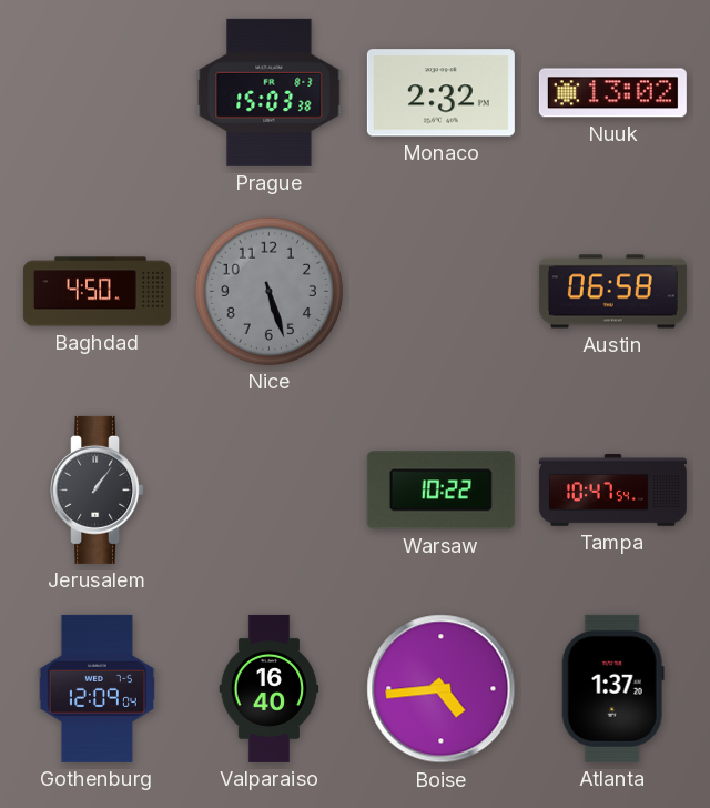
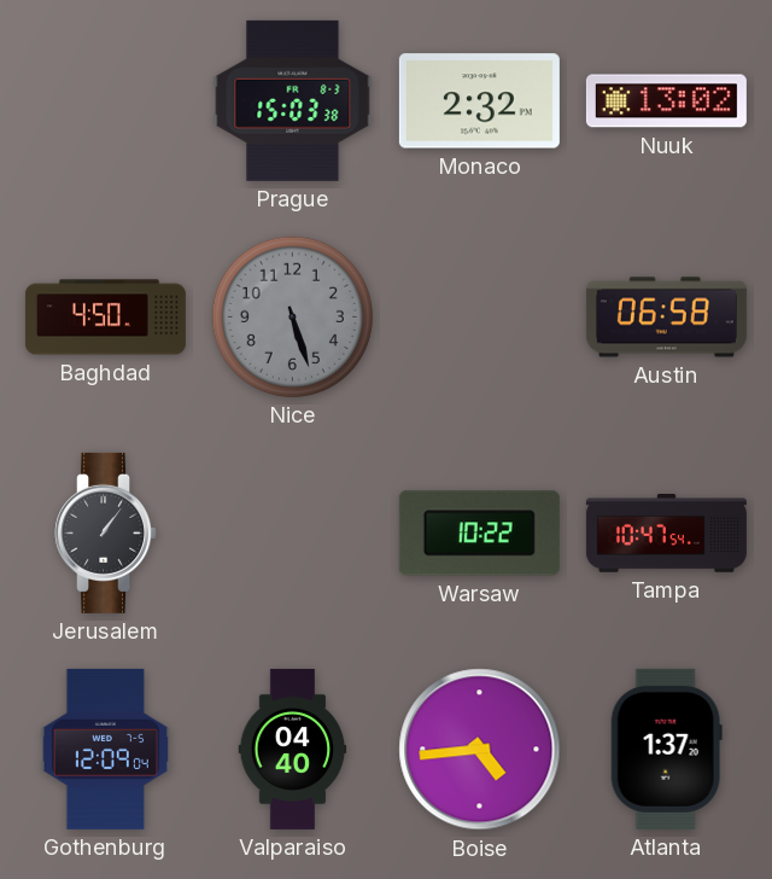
Valparaiso: 16:40 -> 04:40
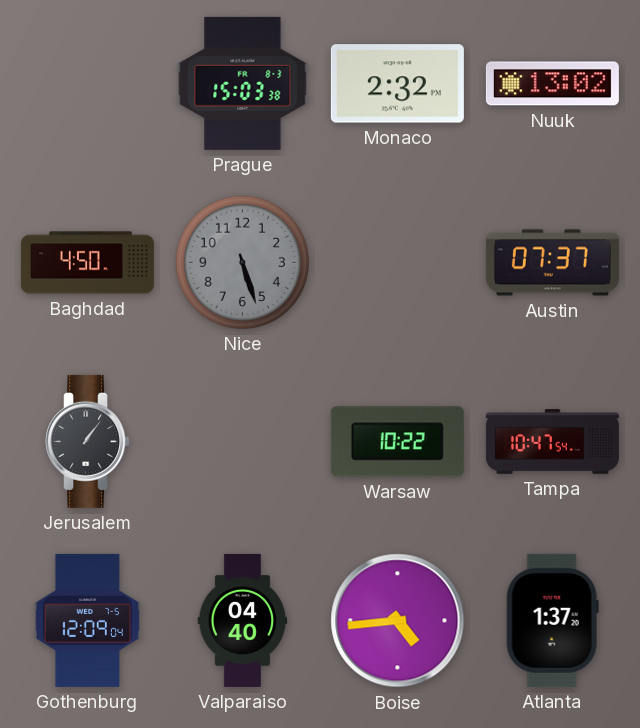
Austin: 06:58 -> 07:37
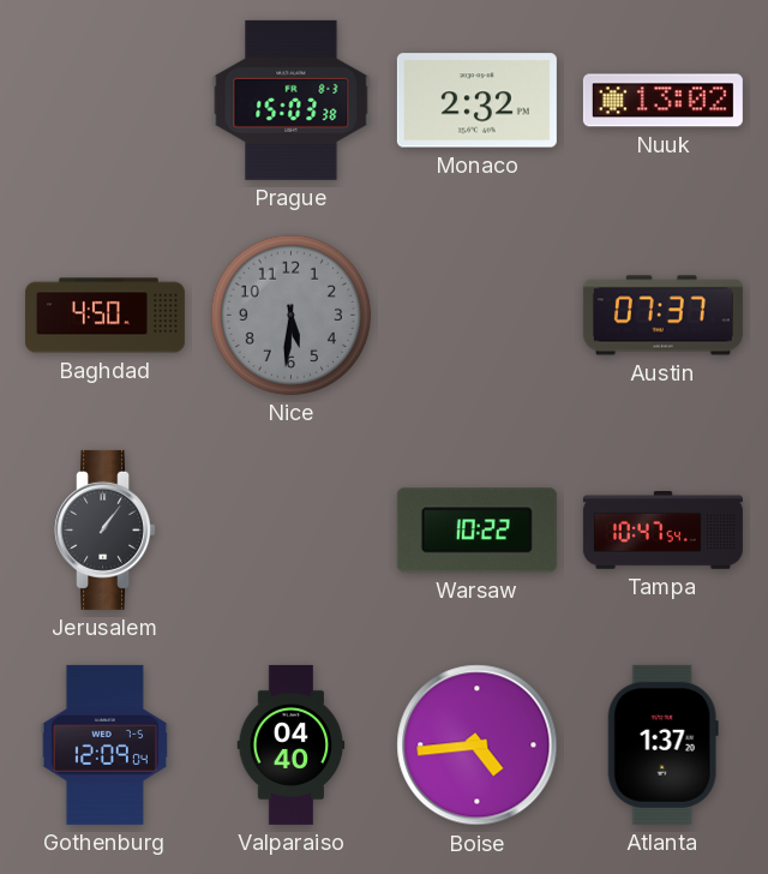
Nice: 5:27 -> 5:31
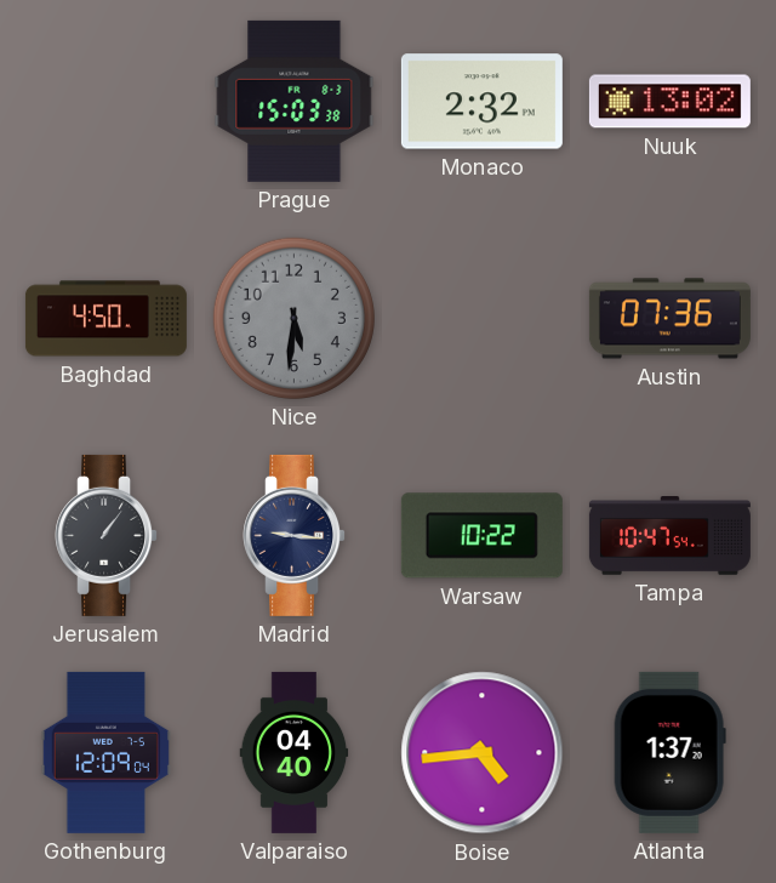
Austin: 07:37 -> 07:36
Madrid: none -> 9:16
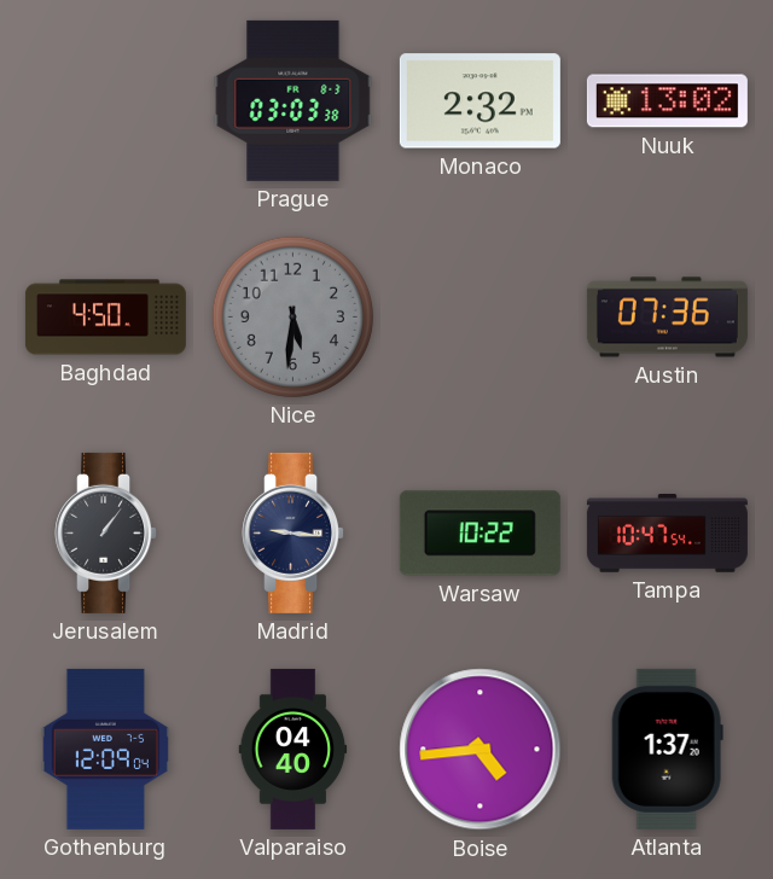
Prague: 15:03 -> 03:03
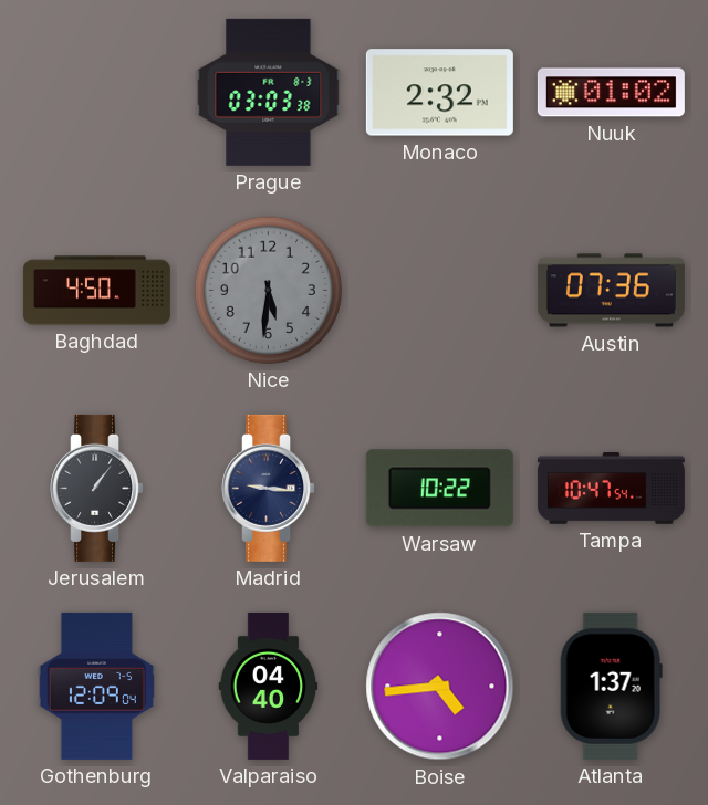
Nuuk: 13:02 -> 01:02
